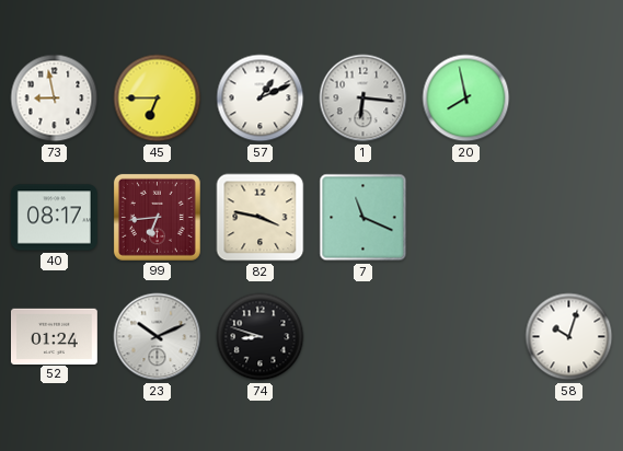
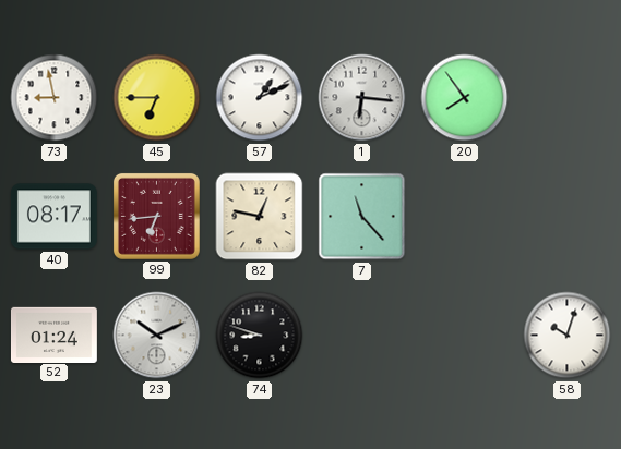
20: 7:58 -> 7:54
82: 3:47 -> 12:47
7: 11:19 -> 11:23
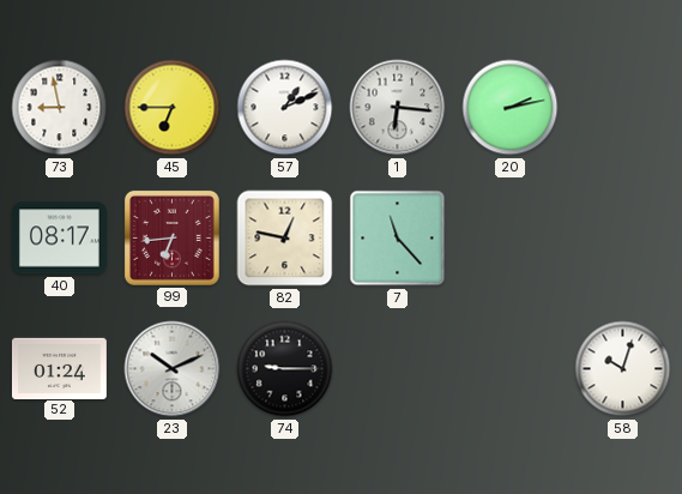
20: 7:54 -> 2:13
74: 8:48 -> 9:15
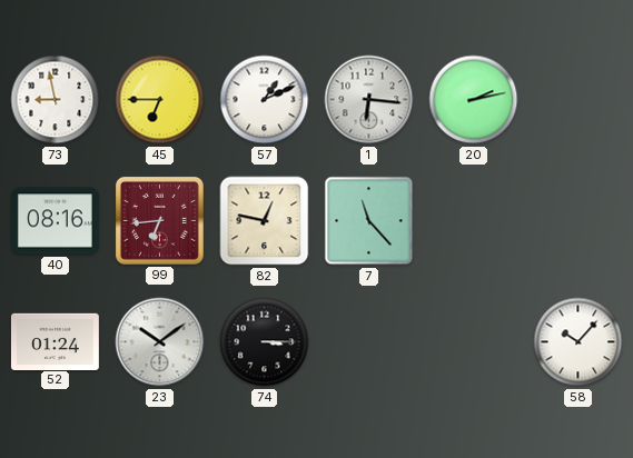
40: 08:17 -> 08:16
23: 10:11 -> 10:09
74: 9:15 -> 3:15
58: 10:03 -> 10:07
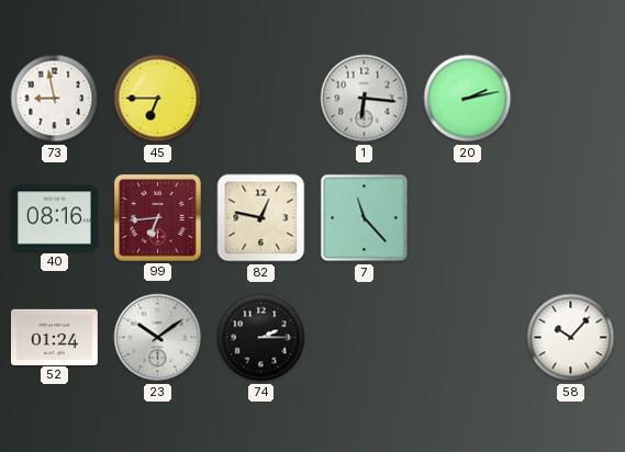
57: 1:11 -> none
74: 3:15 -> 2:15
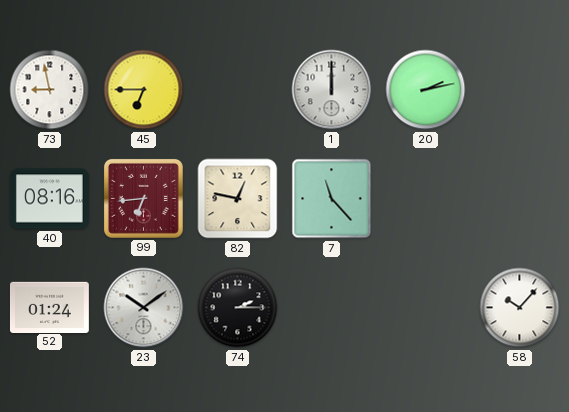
1: 6:16 -> 12:00
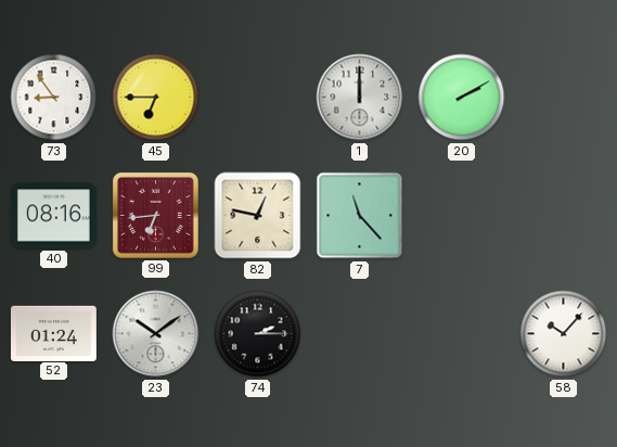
73: 8:58 -> 8:54
20: 2:13 -> 2:10
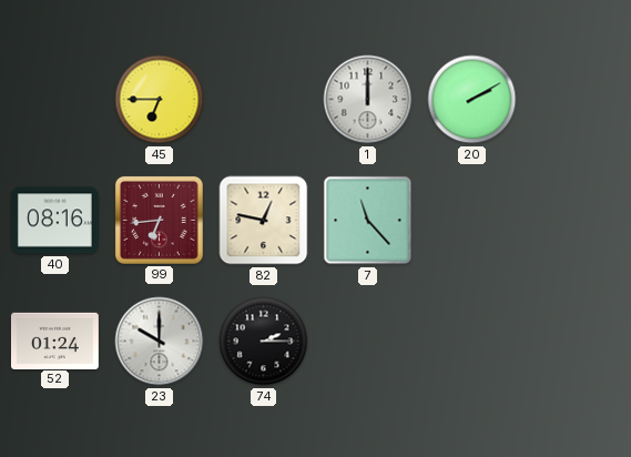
73: 8:54 -> none
23: 10:09 -> 10:00
58: 10:07 -> none
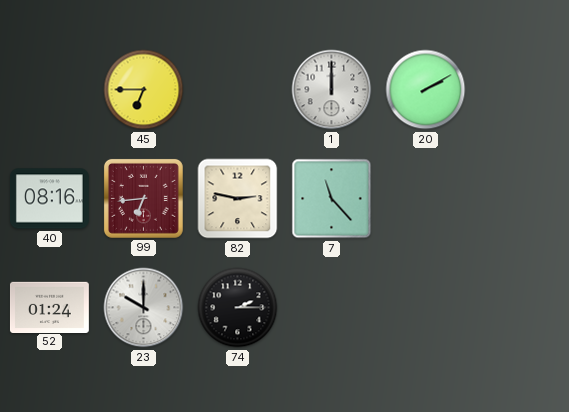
82: 12:47 -> 2:47
